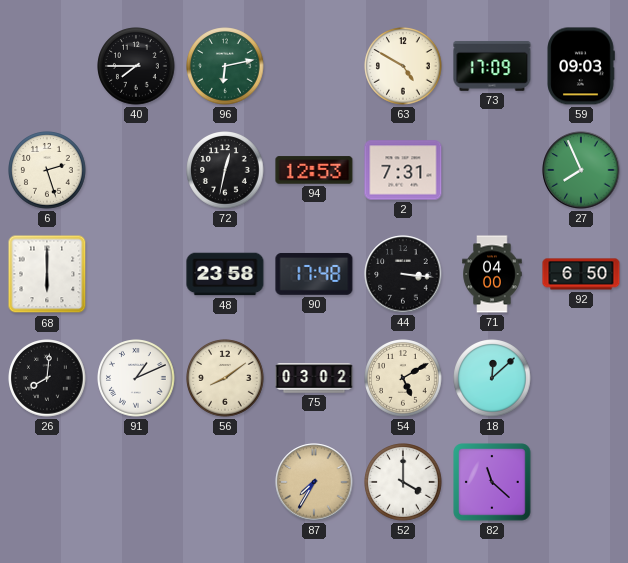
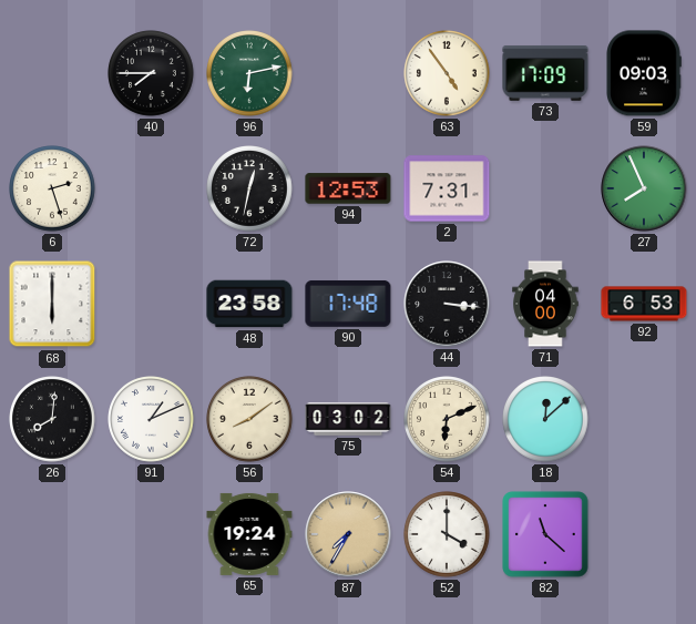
63: 4:50 -> 4:54
92: 6:50 -> 6:53
54: 5:10 -> 6:11
65: none -> 19:24
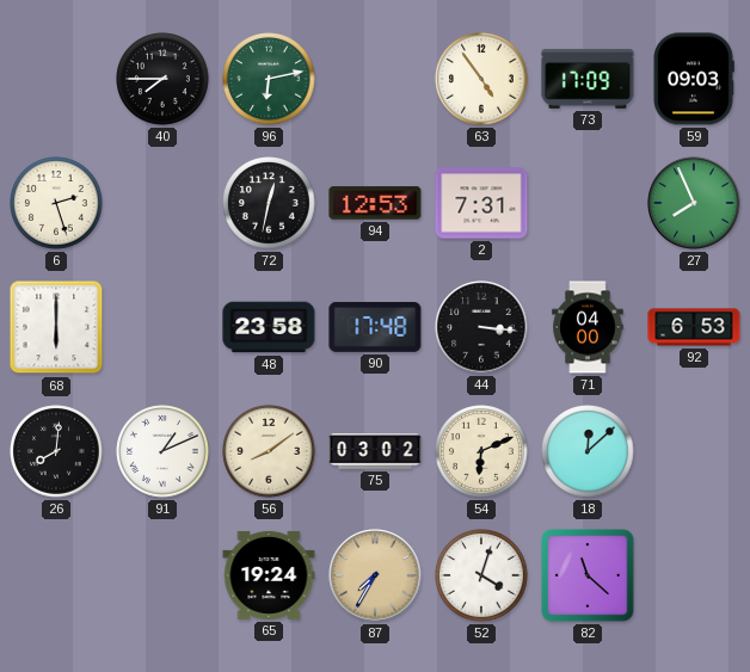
52: 4:00 -> 4:03
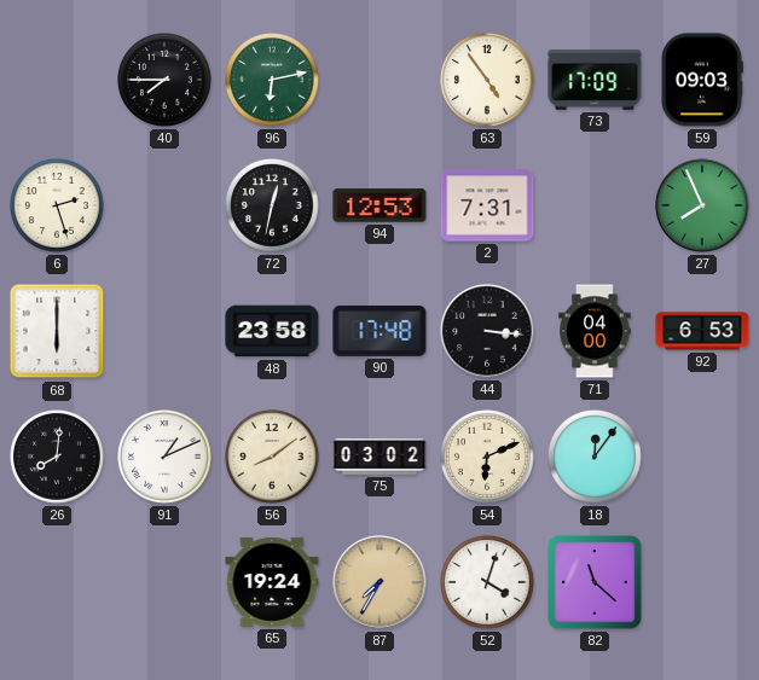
18: 12:08 -> 12:06
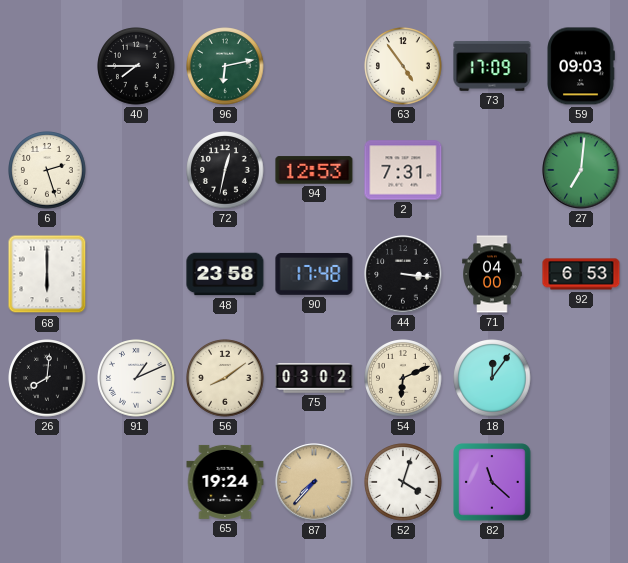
27: 7:56 -> 7:01
87: 7:35 -> 7:37
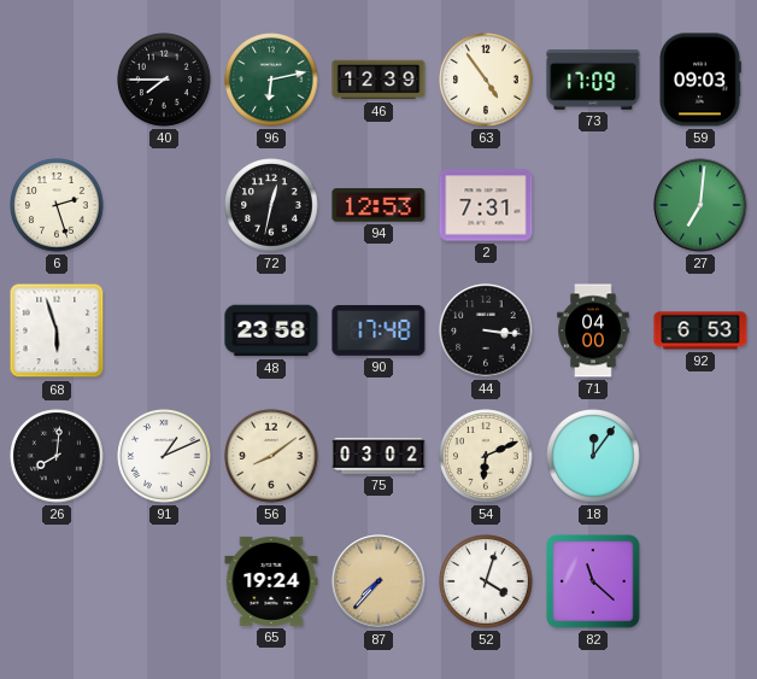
46: none -> 12:39
68: 6:00 -> 5:57
